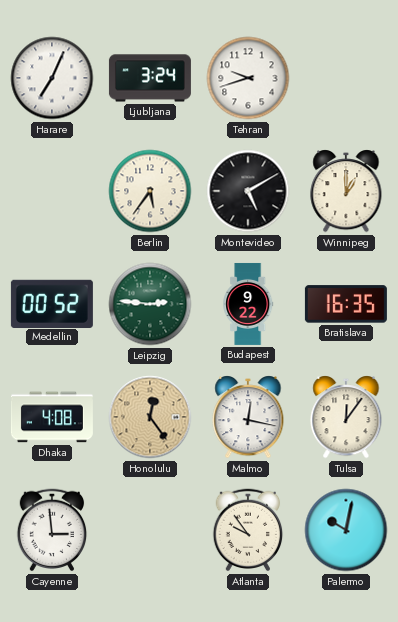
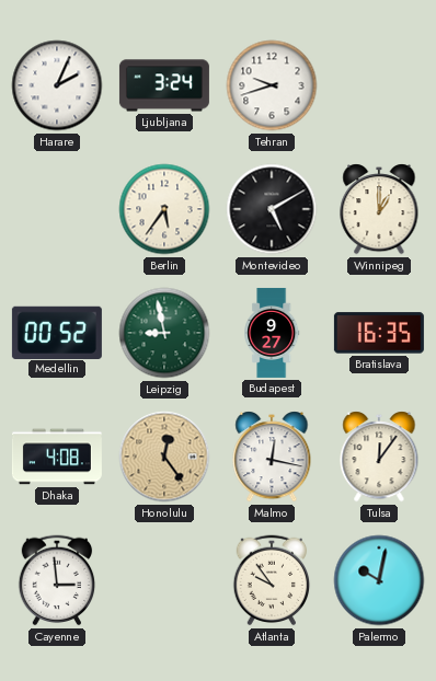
Harare: 7:04 -> 2:04
Leipzig: 2:46 -> 8:58
Budapest: 9:22 -> 9:27
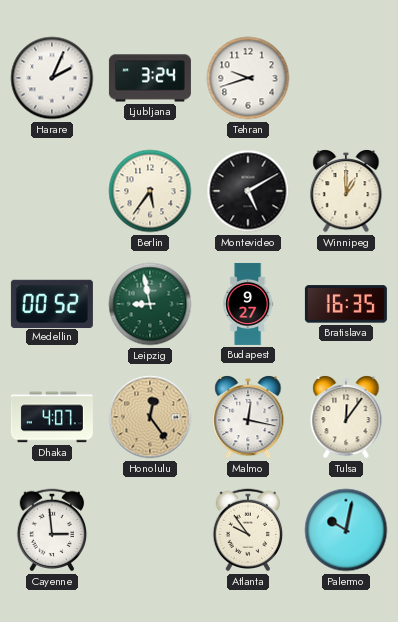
Dhaka: 4:08 -> 4:07
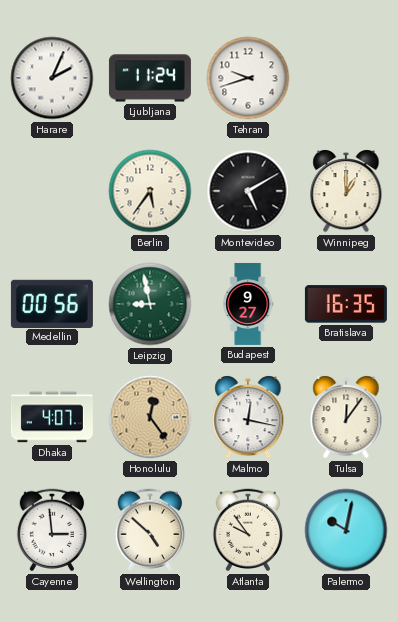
Ljubljana: 3:24 -> 11:24
Medellin: 00:52 -> 00:56
Wellington: none -> 4:52
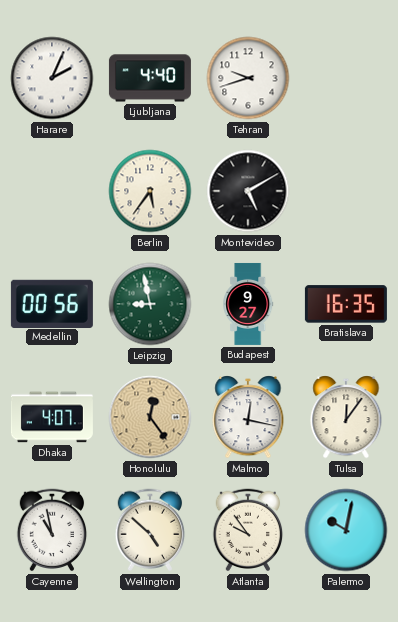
Ljubljana: 11:24 -> 4:40
Winnipeg: 1:00 -> none
Cayenne: 2:59 -> 10:58
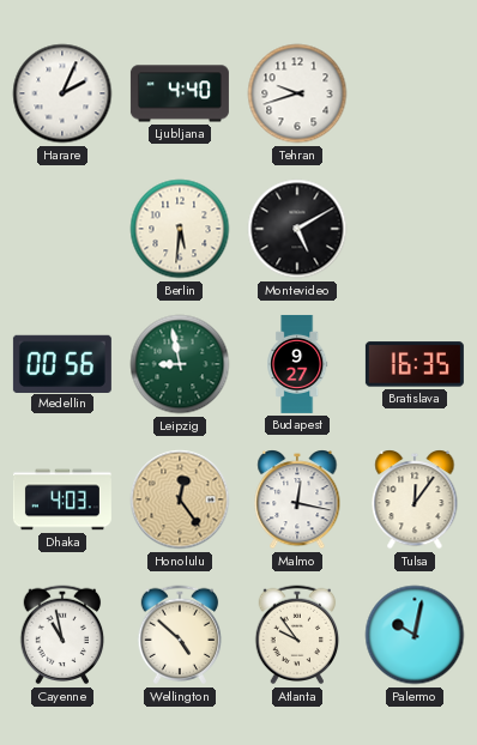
Berlin: 5:36 -> 5:31
Dhaka: 4:07 -> 4:03
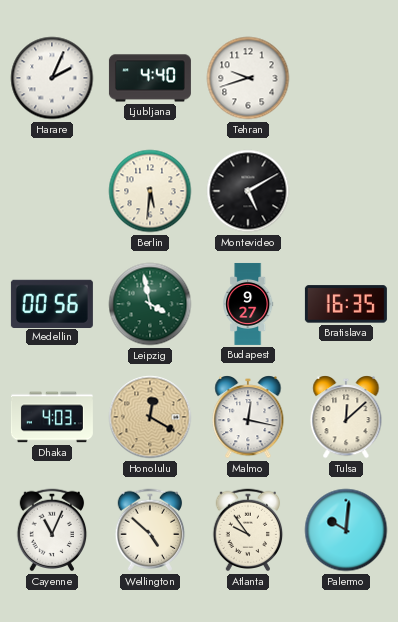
Leipzig: 8:58 -> 3:58
Honolulu: 12:24 -> 12:20
Tulsa: 12:06 -> 12:08
Cayenne: 10:58 -> 11:04
Palermo: 10:02 -> 10:01
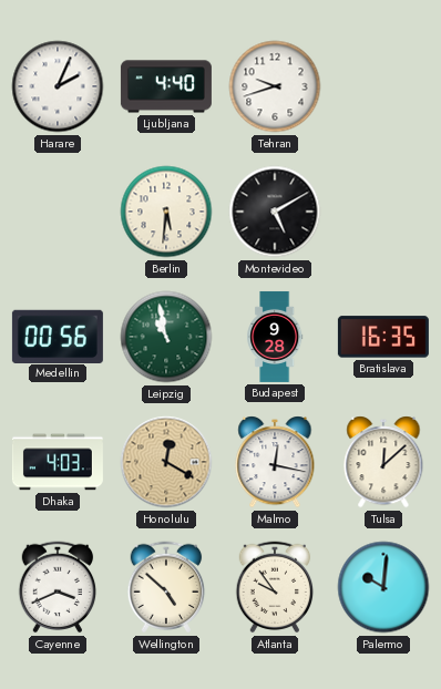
Leipzig: 3:58 -> 10:58
Budapest: 9:27 -> 9:28
Cayenne: 11:04 -> 3:41
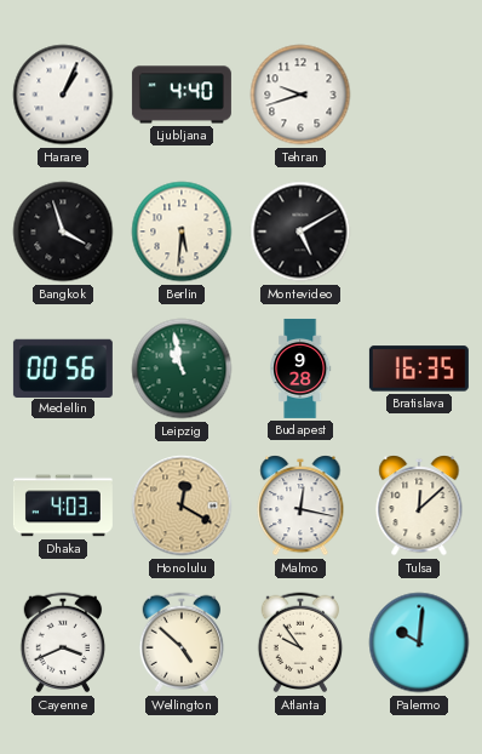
Harare: 2:04 -> 1:04
Bangkok: none -> 3:57
